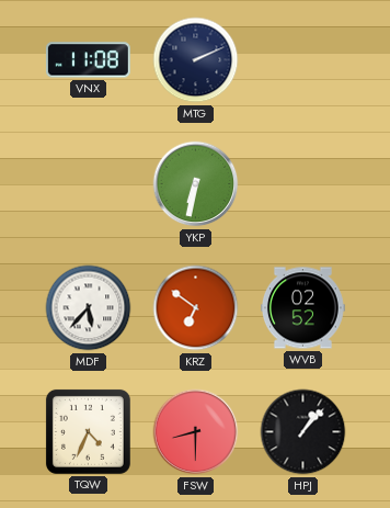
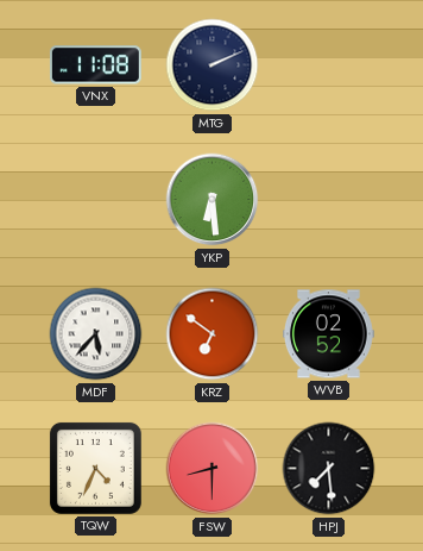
YKP: 6:32 -> 6:29
HPJ: 1:07 -> 7:29
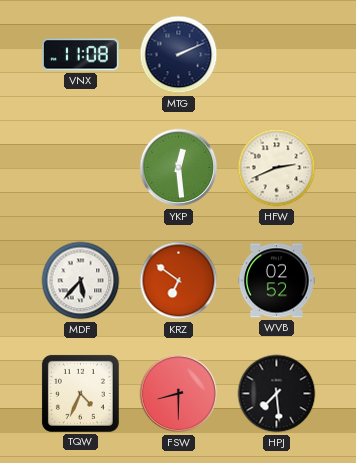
YKP: 6:29 -> 12:29
HFW: none -> 2:41
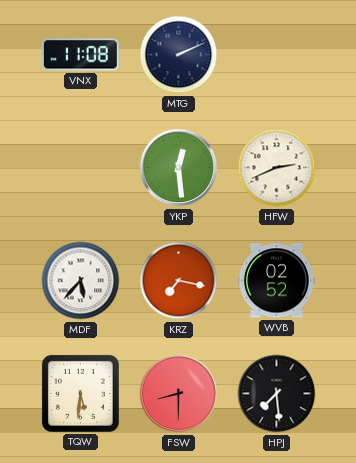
KRZ: 6:51 -> 7:17
TQW: 4:34 -> 5:31
